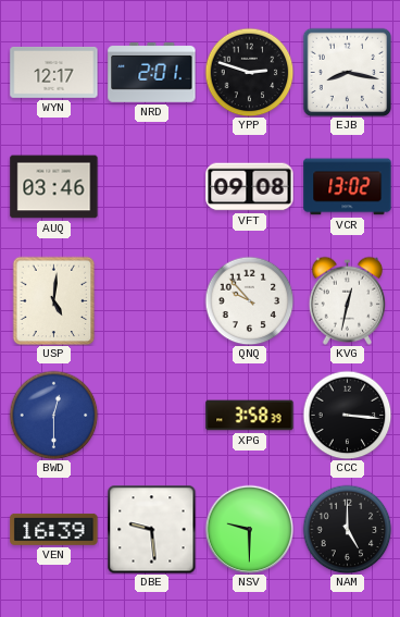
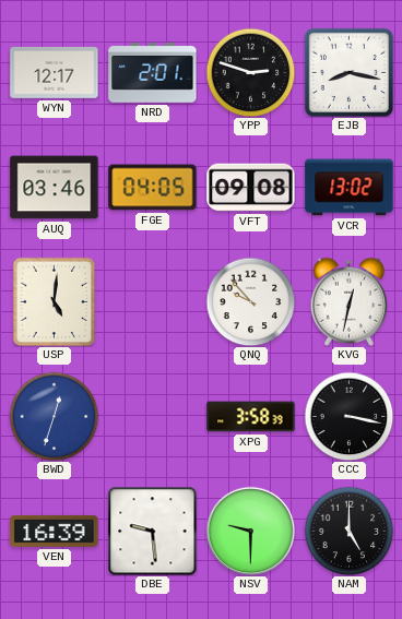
FGE: none -> 04:05
BWD: 12:30 -> 12:33
CCC: 3:16 -> 3:17
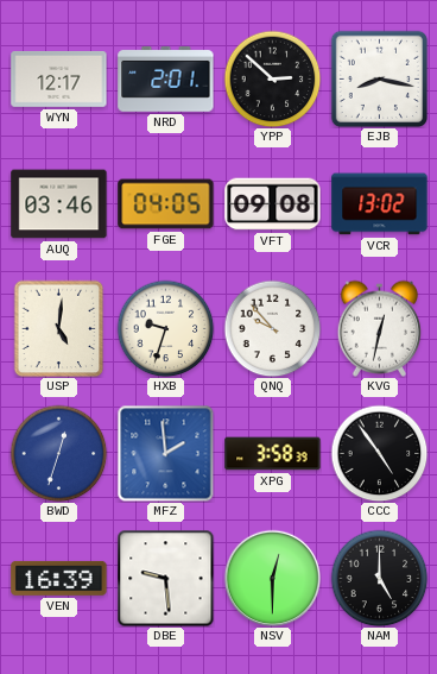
YPP: 2:48 -> 2:52
HXB: none -> 9:33
MFZ: none -> 1:59
CCC: 3:17 -> 4:54
NSV: 9:30 -> 12:30
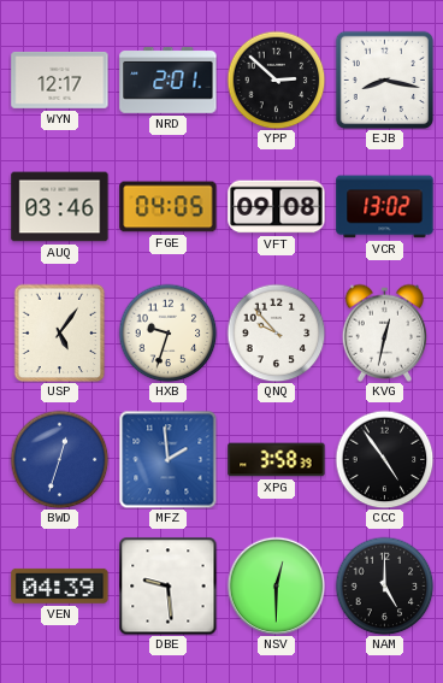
USP: 5:01 -> 5:06
VEN: 16:39 -> 04:39
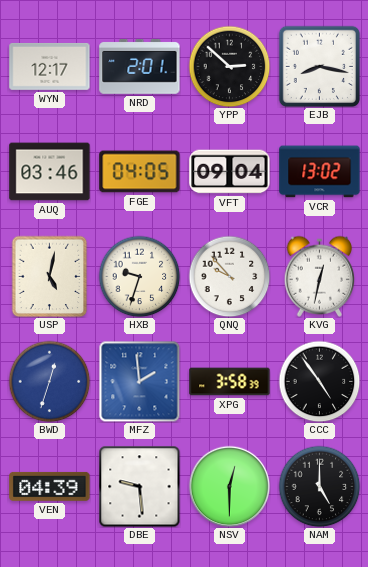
VFT: 09:08 -> 09:04
USP: 5:06 -> 5:02
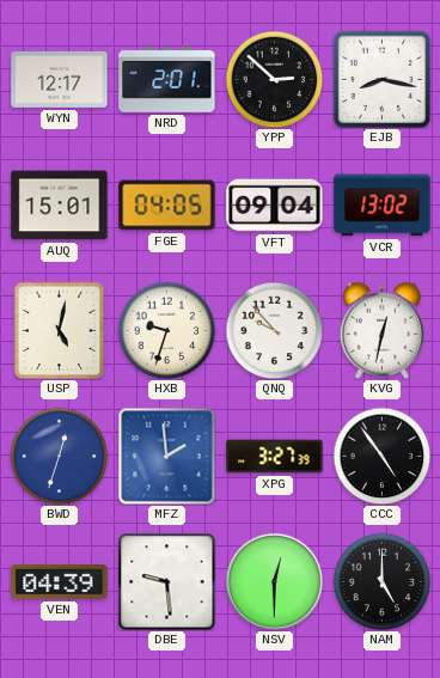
AUQ: 03:46 -> 15:01
XPG: 3:58 -> 3:27
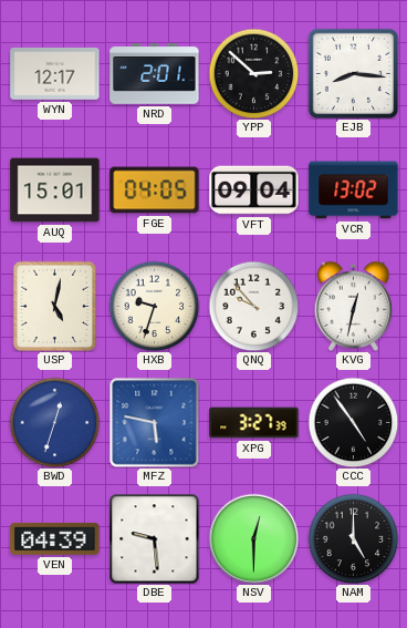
EJB: 8:17 -> 8:16
MFZ: 1:59 -> 5:47
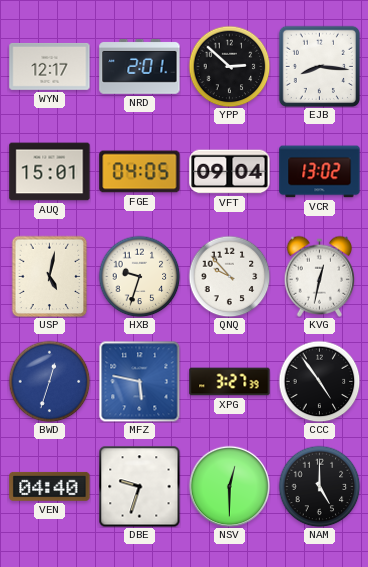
VEN: 04:39 -> 04:40
DBE: 9:29 -> 9:33
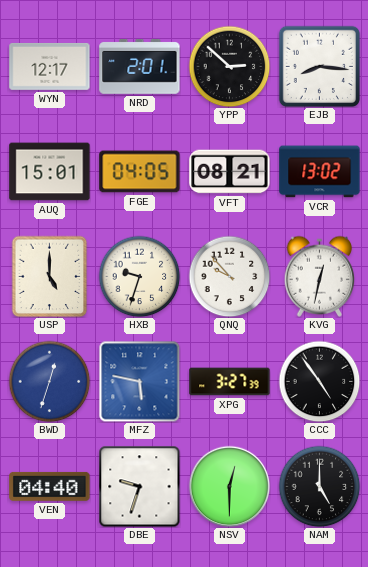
VFT: 09:04 -> 08:21
USP: 5:02 -> 5:00
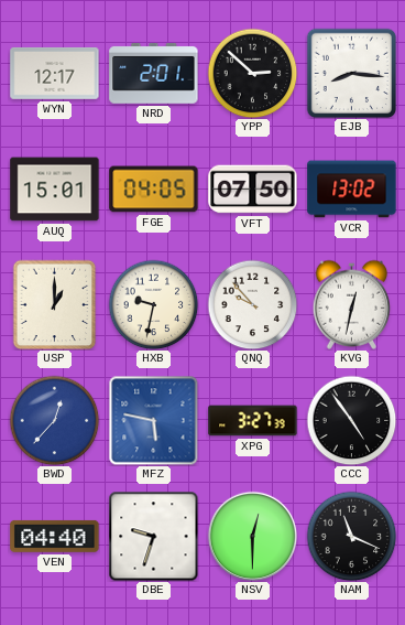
VFT: 08:21 -> 07:50
USP: 5:00 -> 1:00
HXB: 9:33 -> 9:32
BWD: 12:33 -> 12:37
NAM: 5:00 -> 11:19
